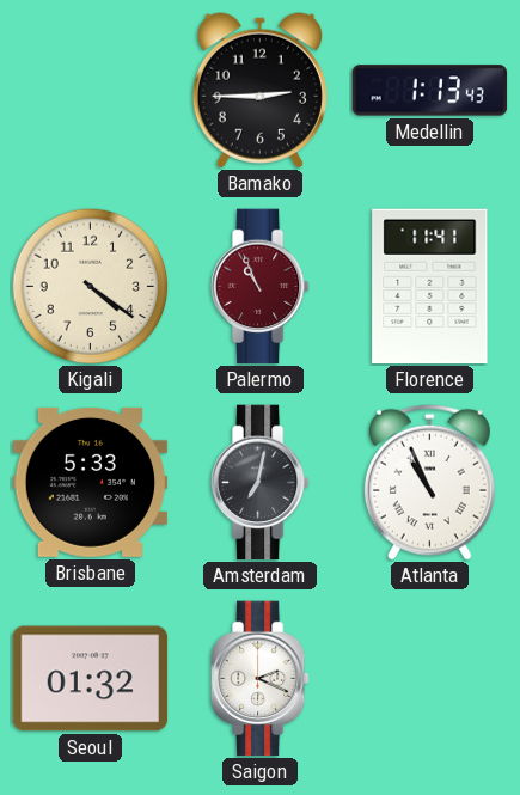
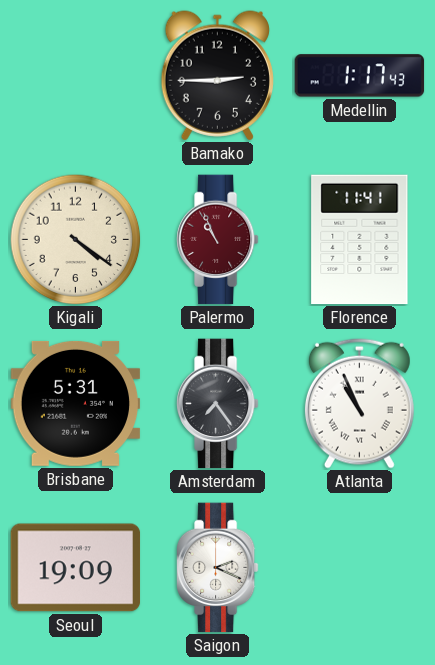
Medellin: 1:13 -> 1:17
Brisbane: 5:33 -> 5:31
Amsterdam: 7:02 -> 7:24
Seoul: 01:32 -> 19:09
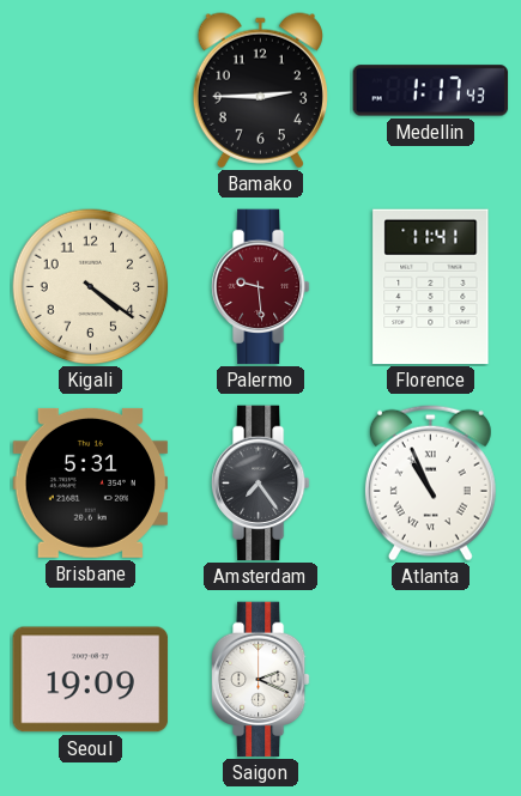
Palermo: 10:56 -> 9:29
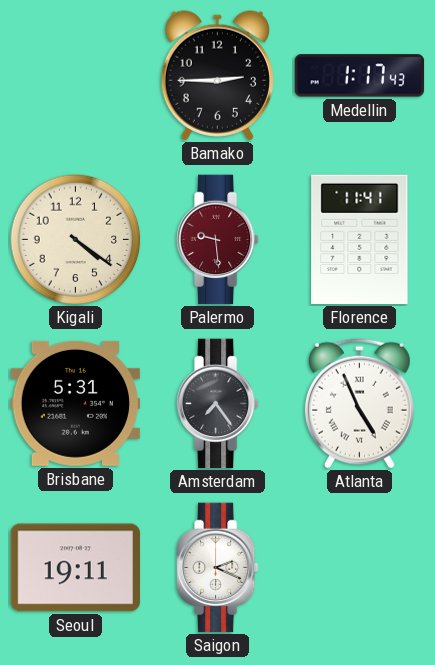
Atlanta: 10:56 -> 4:56
Seoul: 19:09 -> 19:11
